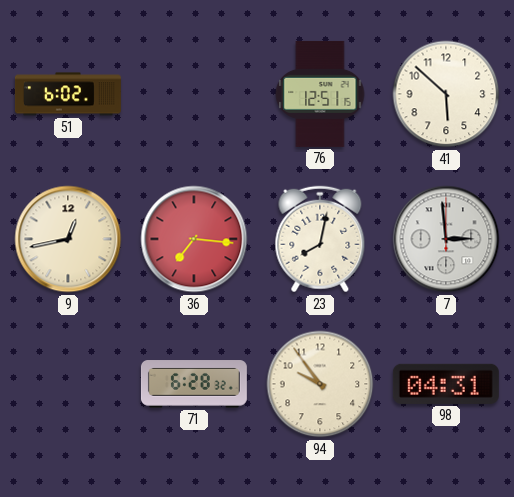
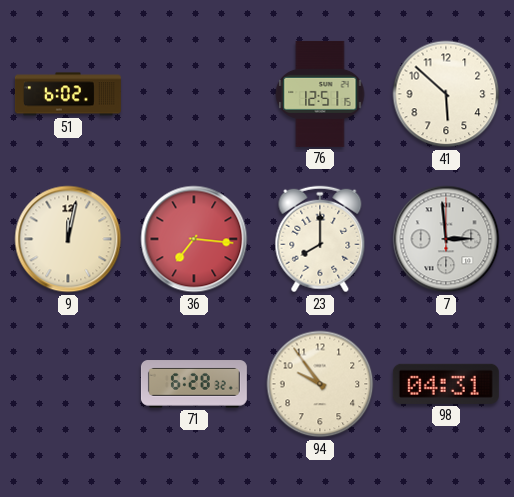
9: 12:43 -> 12:02
23: 8:02 -> 8:00
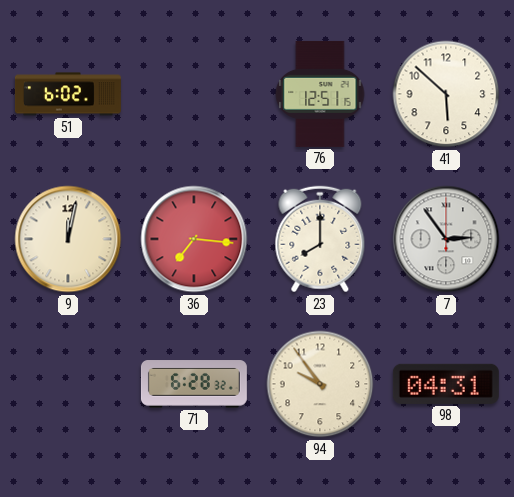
7: 2:59 -> 2:54
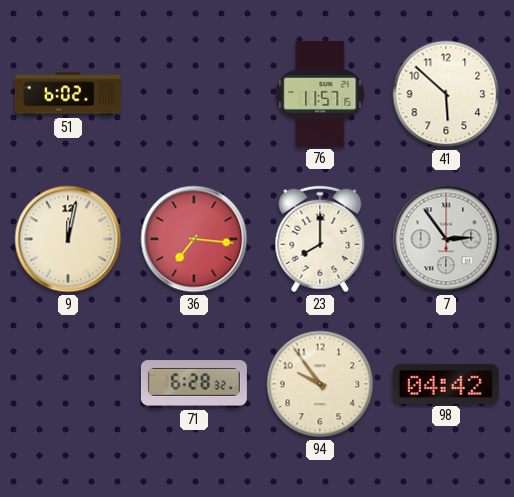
76: 12:51 -> 11:57
98: 04:31 -> 04:42
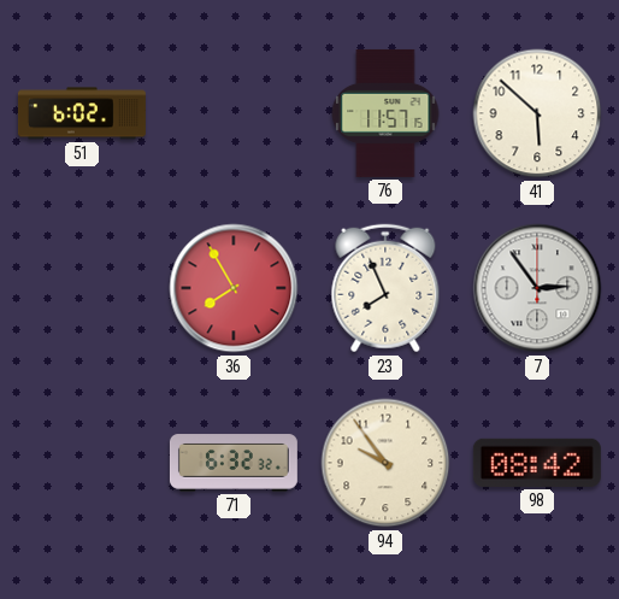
9: 12:02 -> none
36: 7:16 -> 7:55
23: 8:00 -> 7:56
71: 6:28 -> 6:32
98: 04:42 -> 08:42
